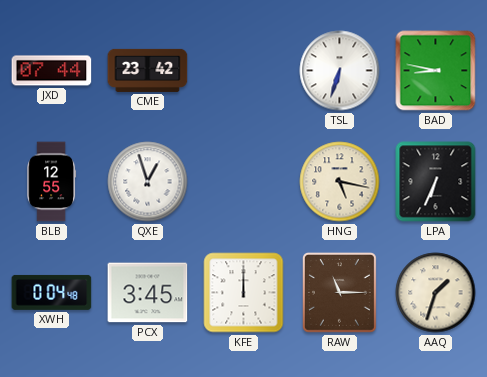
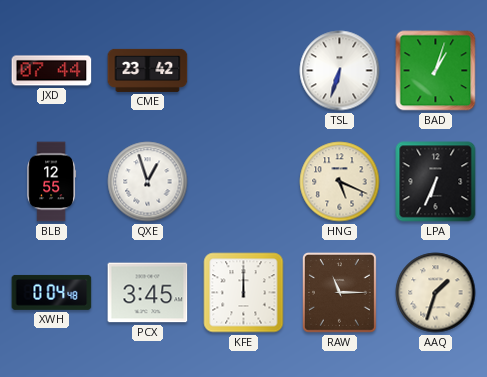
BAD: 8:47 -> 1:03
HNG: 5:17 -> 5:19
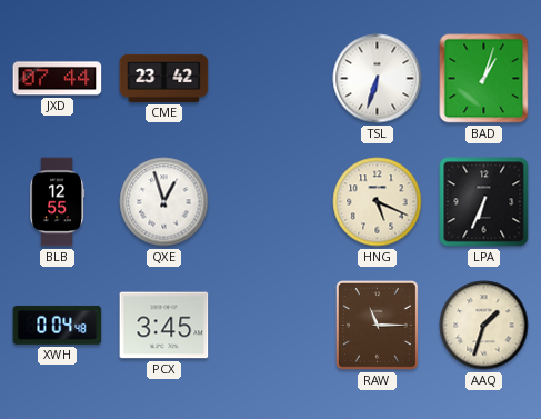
KFE: 12:00 -> none
